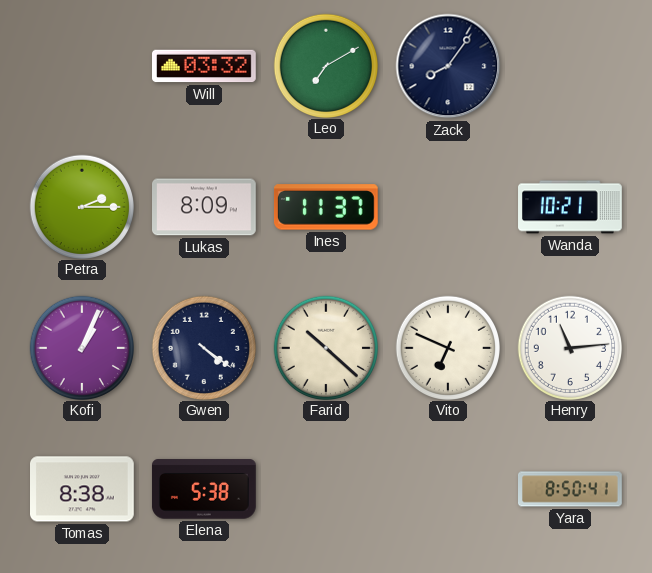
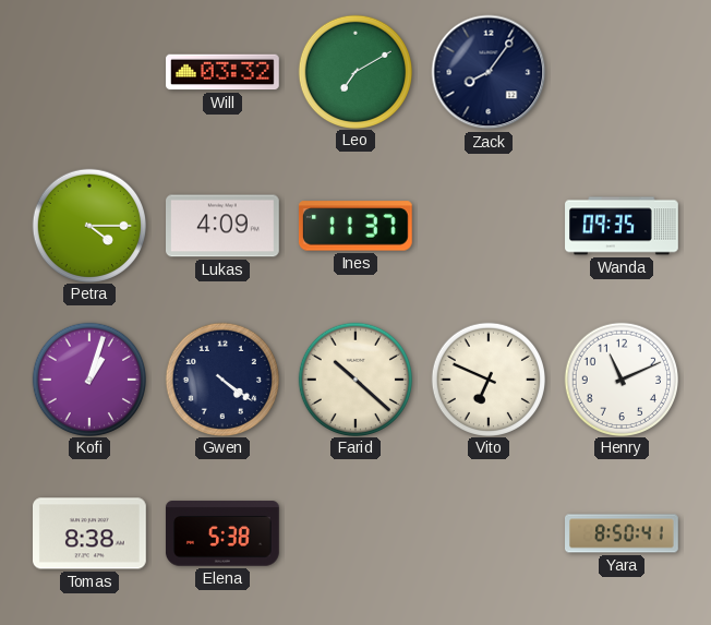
Petra: 2:15 -> 4:15
Lukas: 8:09 -> 4:09
Wanda: 10:21 -> 09:35
Kofi: 1:04 -> 1:03
Henry: 11:14 -> 11:11
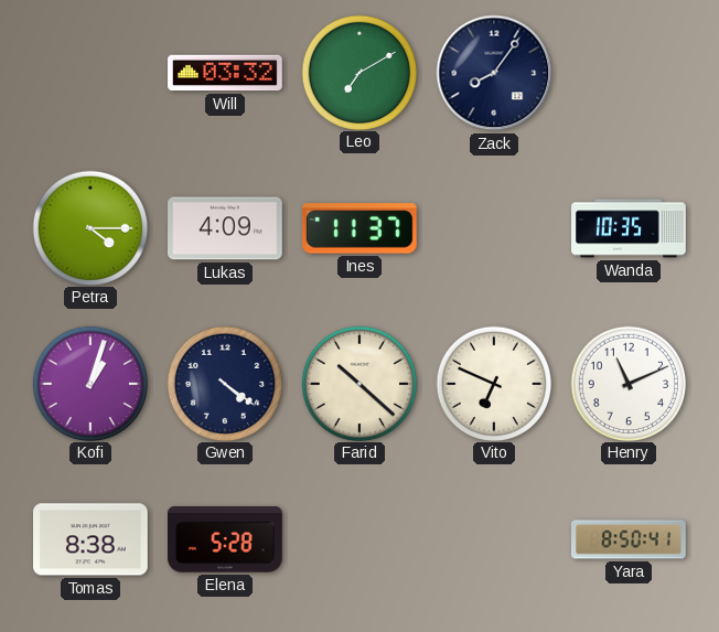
Wanda: 09:35 -> 10:35
Elena: 5:38 -> 5:28
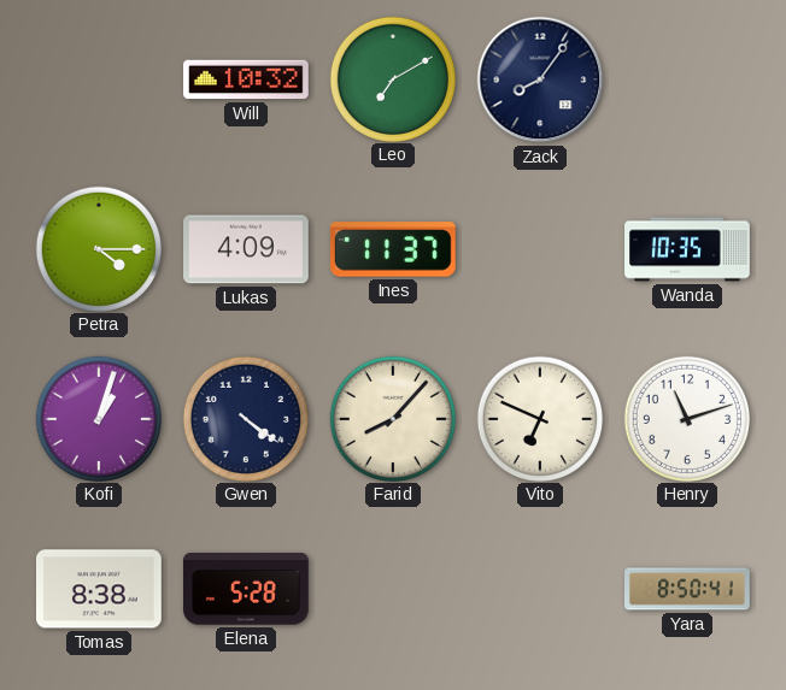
Will: 03:32 -> 10:32
Farid: 10:22 -> 8:07
Henry: 11:11 -> 11:12
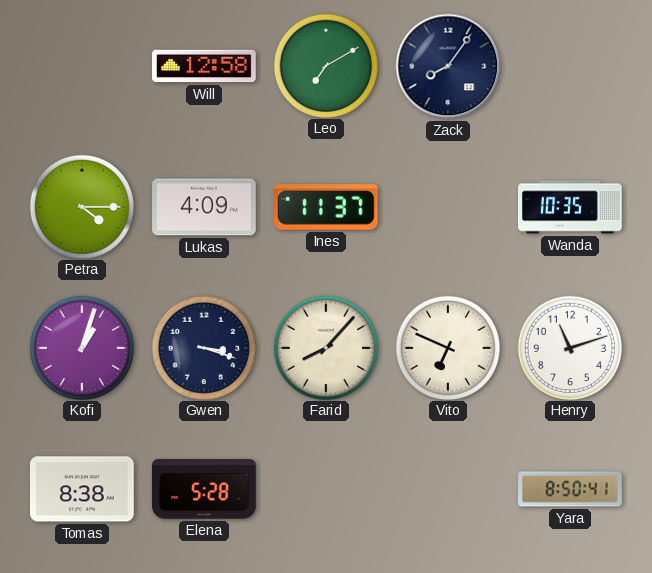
Will: 10:32 -> 12:58
Gwen: 4:21 -> 3:18
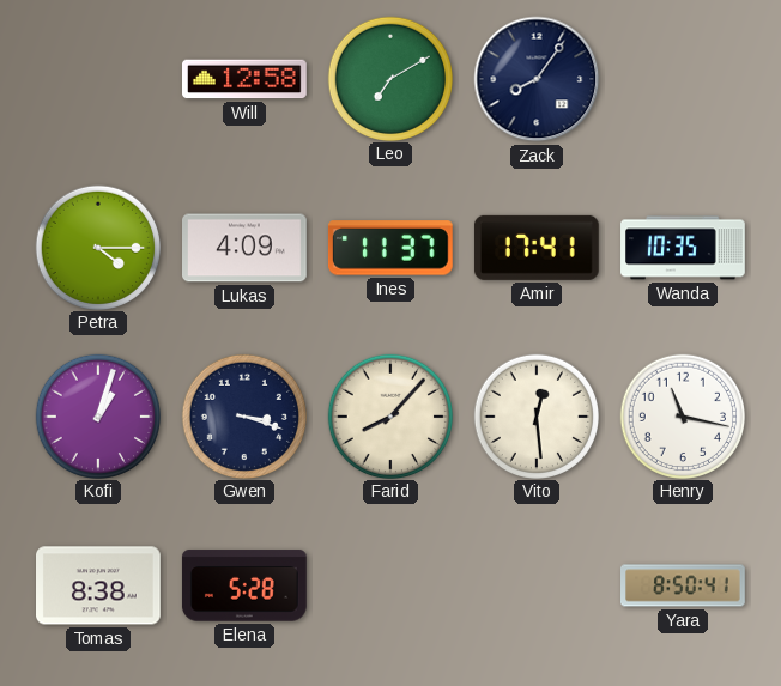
Amir: none -> 17:41
Vito: 6:49 -> 12:29
Henry: 11:12 -> 11:17
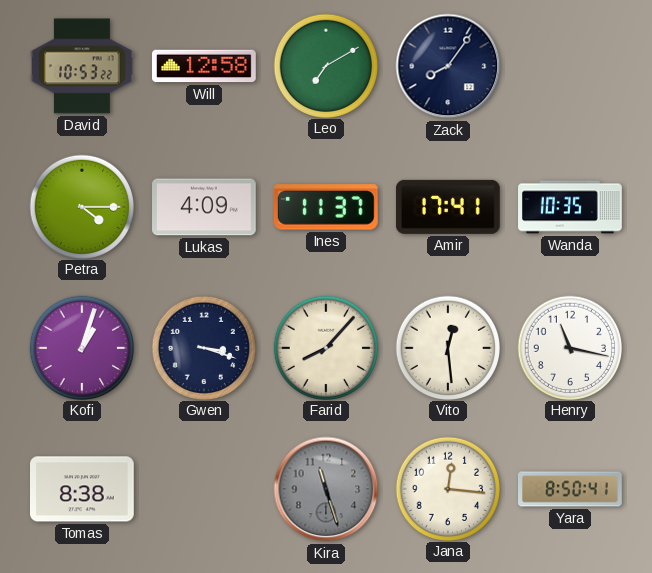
David: none -> 10:53
Elena: 5:28 -> none
Kira: none -> 11:27
Jana: none -> 12:16
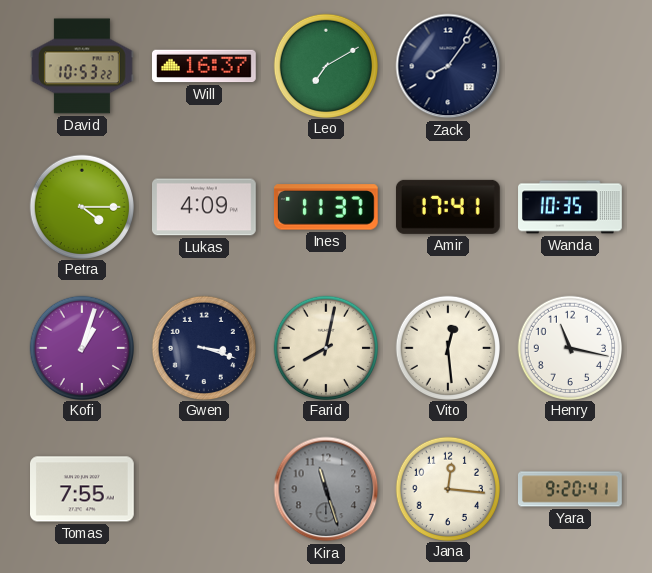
Will: 12:58 -> 16:37
Farid: 8:07 -> 8:02
Tomas: 8:38 -> 7:55
Yara: 8:50 -> 9:20
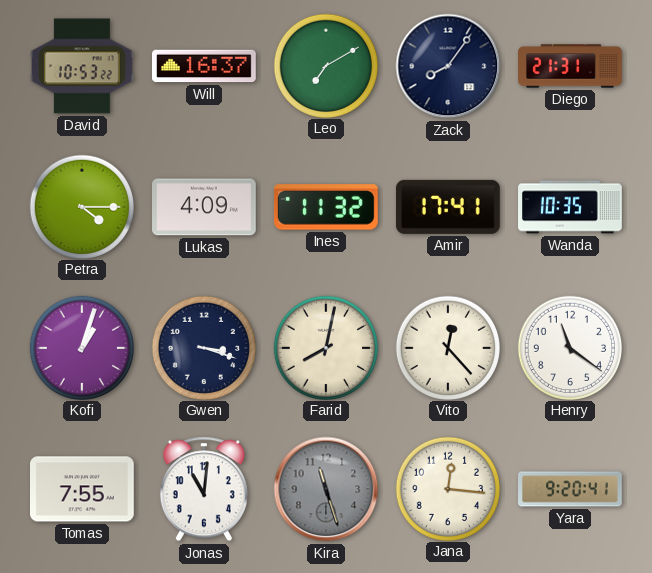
Diego: none -> 21:31
Ines: 11:37 -> 11:32
Vito: 12:29 -> 12:23
Henry: 11:17 -> 11:21
Jonas: none -> 11:01
